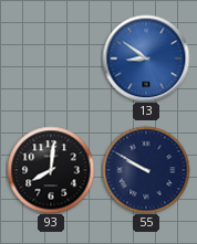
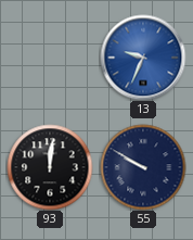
13: 8:51 -> 9:34
93: 8:01 -> 12:01
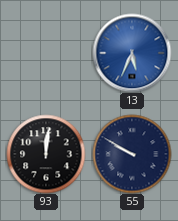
13: 9:34 -> 5:34
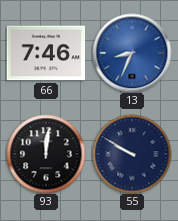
66: none -> 7:46
13: 5:34 -> 8:34
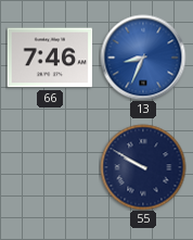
93: 12:01 -> none
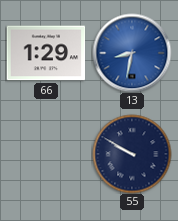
66: 7:46 -> 1:29
13: 8:34 -> 8:32
